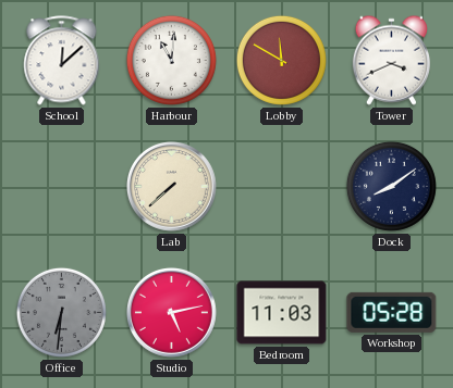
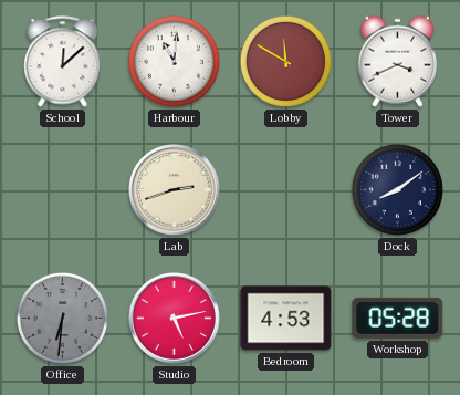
Lab: 7:38 -> 2:42
Bedroom: 11:03 -> 4:53
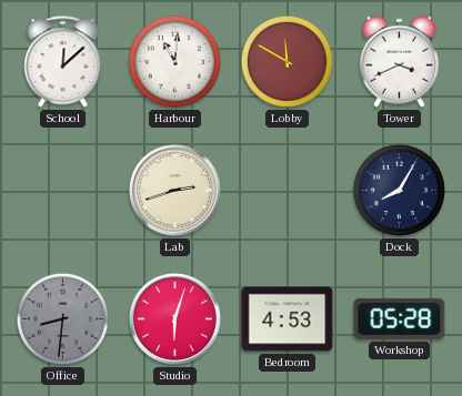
Dock: 8:09 -> 8:05
Office: 6:31 -> 8:31
Studio: 5:13 -> 6:03
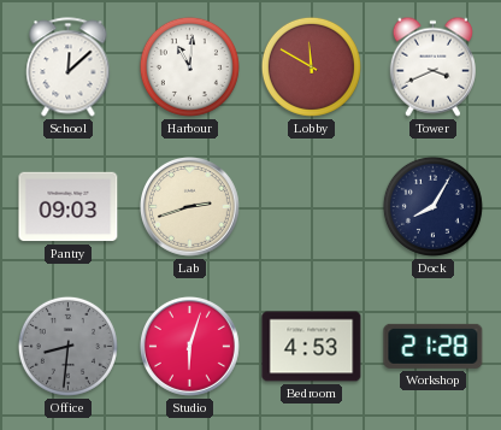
Pantry: none -> 09:03
Workshop: 05:28 -> 21:28
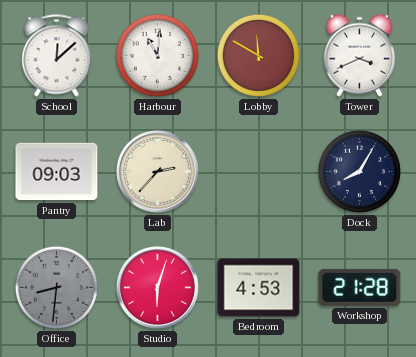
Lab: 2:42 -> 2:37
